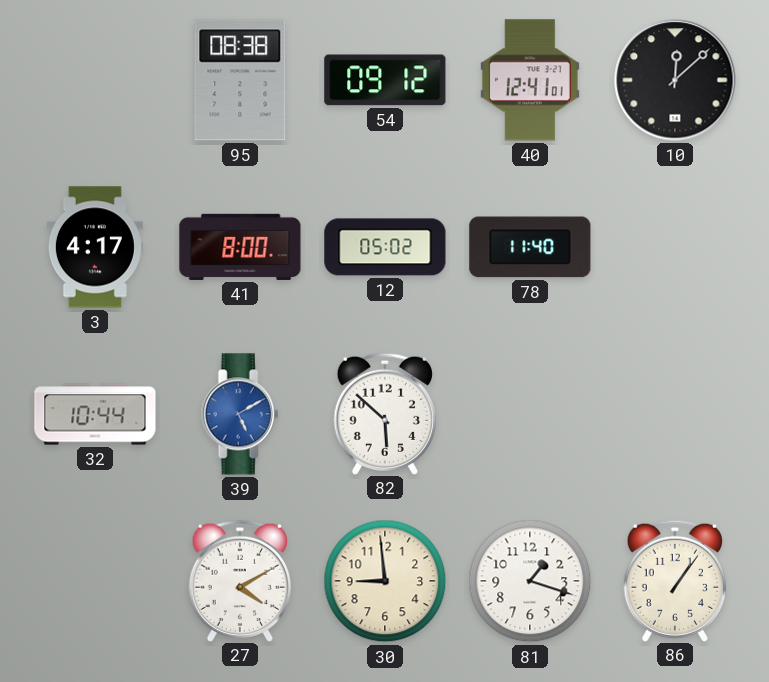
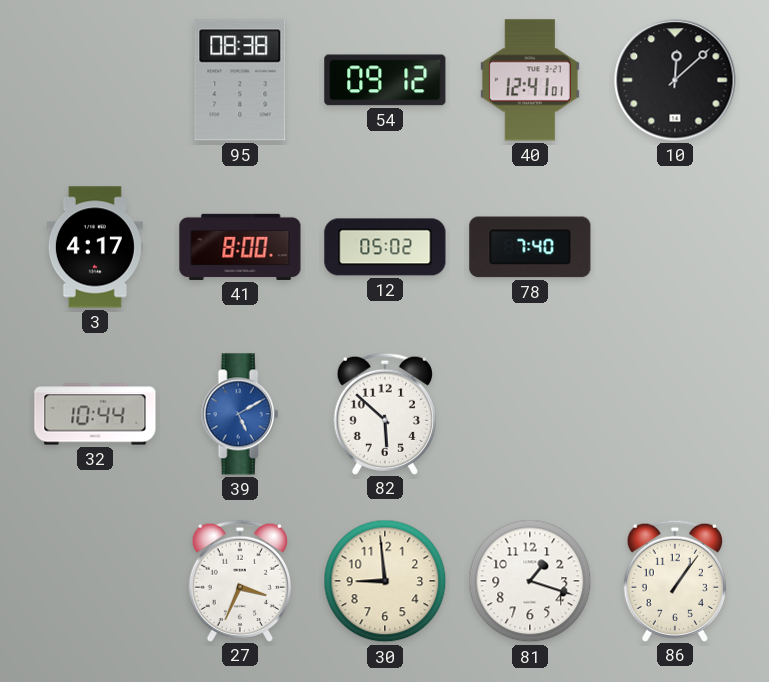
78: 11:40 -> 7:40
27: 4:10 -> 3:34
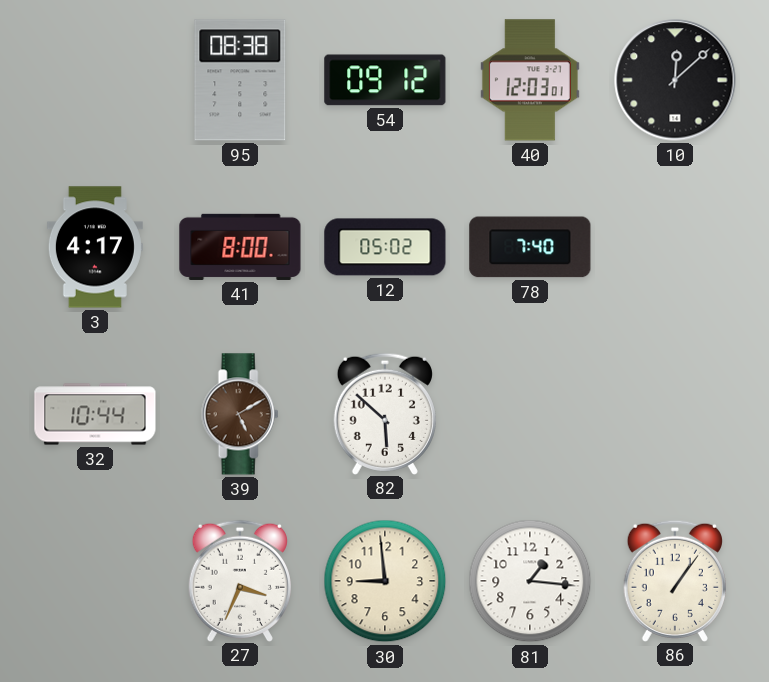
40: 12:41 -> 12:03
39 dial: blue -> brown
81: 1:18 -> 1:16
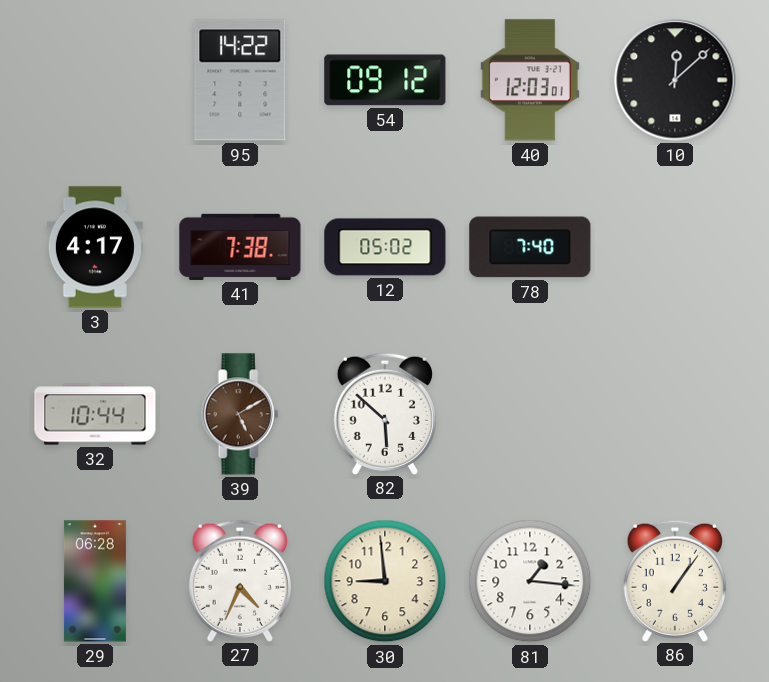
95: 08:38 -> 14:22
41: 8:00 -> 7:38
29: none -> 06:28
27: 3:34 -> 4:34
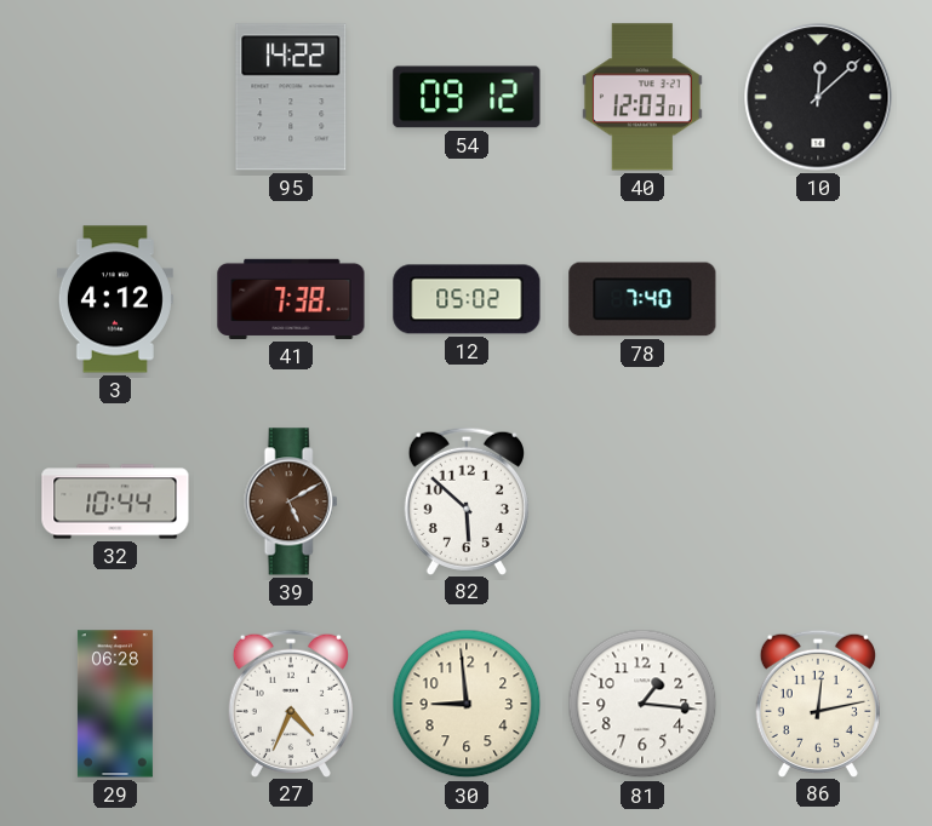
3: 4:17 -> 4:12
86: 1:06 -> 12:13
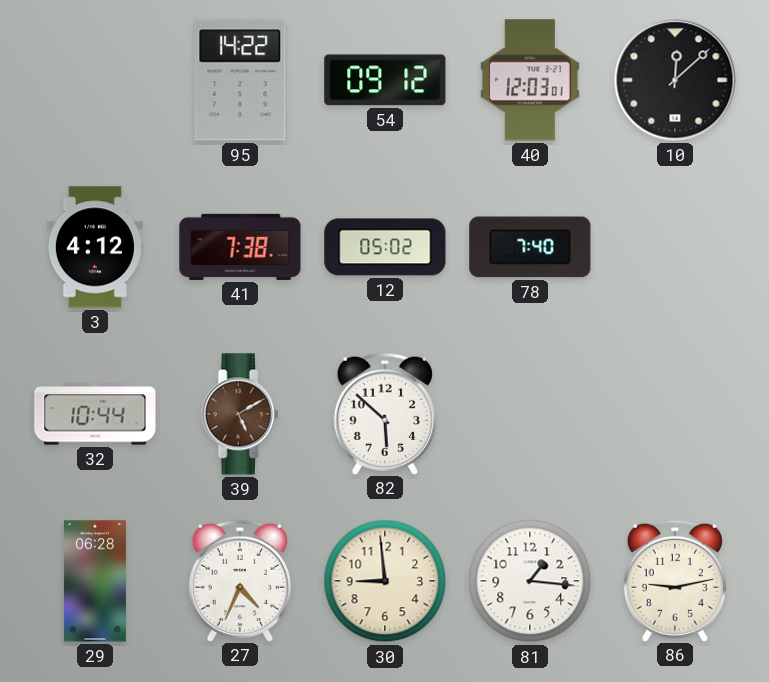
86: 12:13 -> 9:13
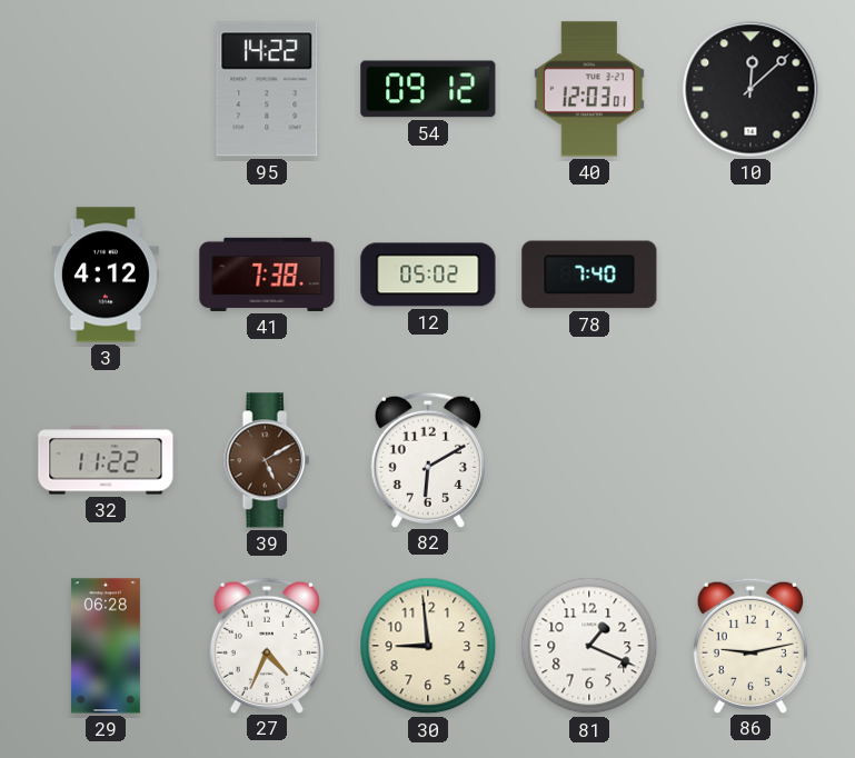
32: 10:44 -> 11:22
82: 5:52 -> 6:10
81: 1:16 -> 1:19
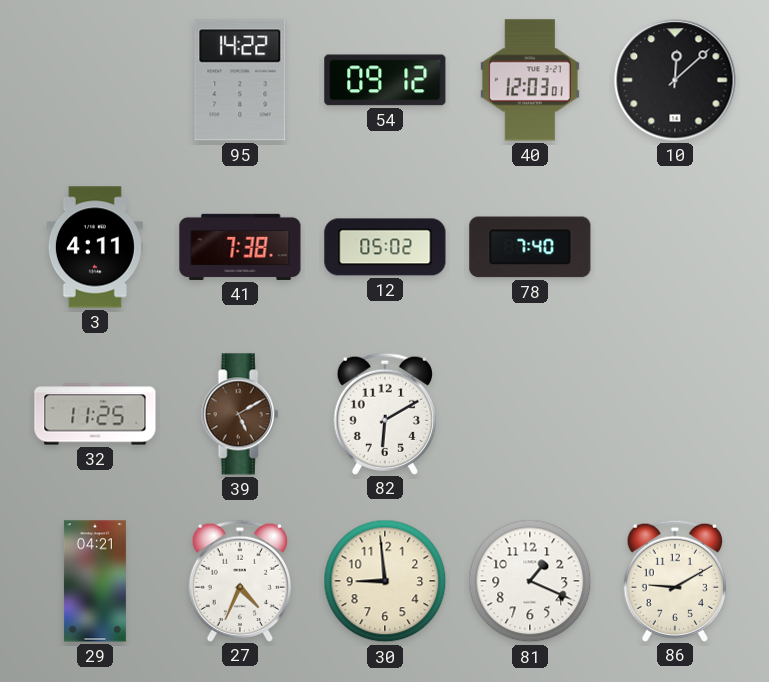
3: 4:12 -> 4:11
32: 11:22 -> 11:25
29: 06:28 -> 04:21
86: 9:13 -> 9:10
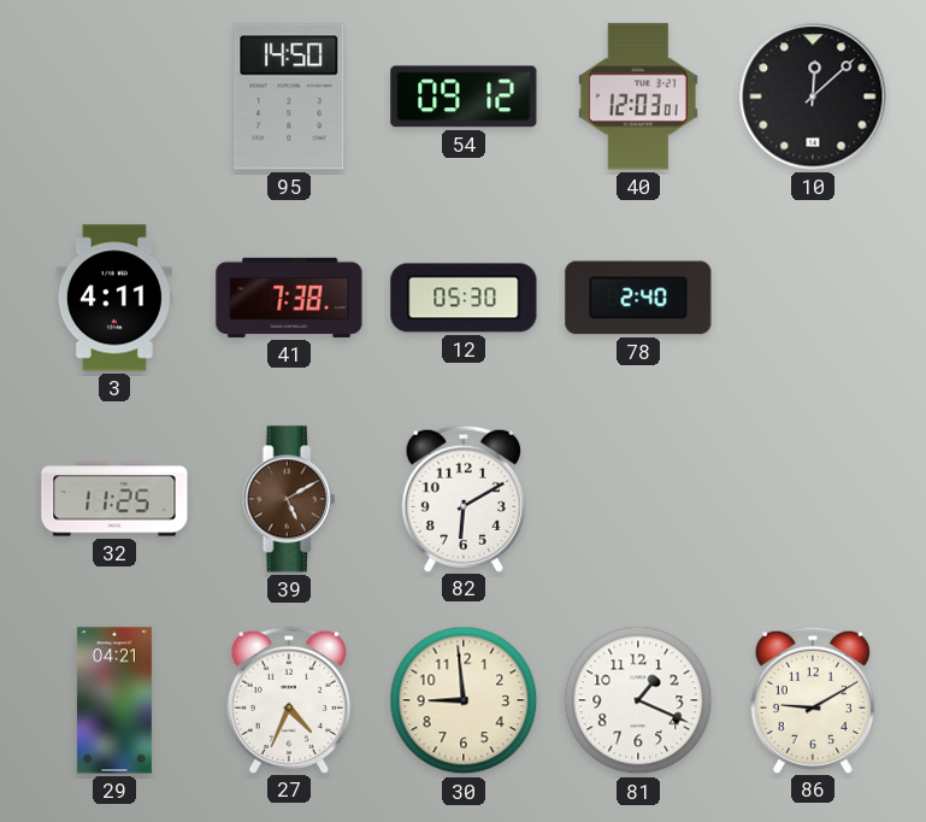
95: 14:22 -> 14:50
12: 05:02 -> 05:30
78: 7:40 -> 2:40
